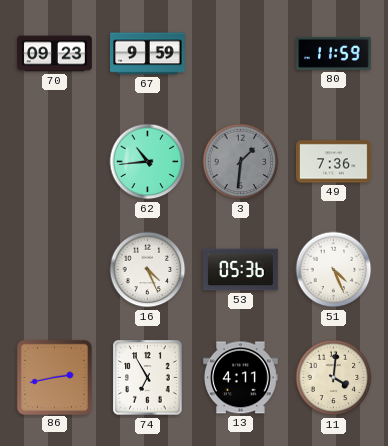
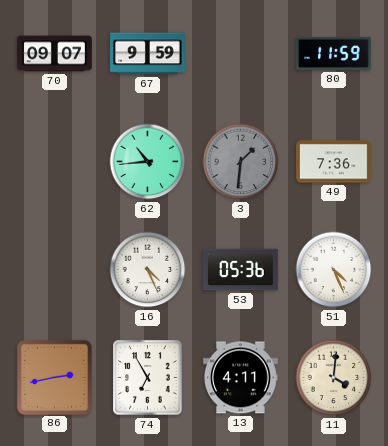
70: 09:23 -> 09:07
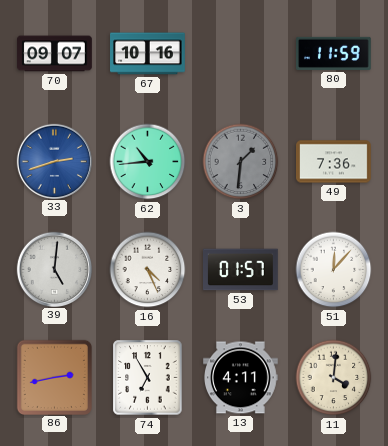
67: 9:59 -> 10:16
33: none -> 2:42
39: none -> 5:01
53: 05:36 -> 01:57
51: 4:26 -> 12:07
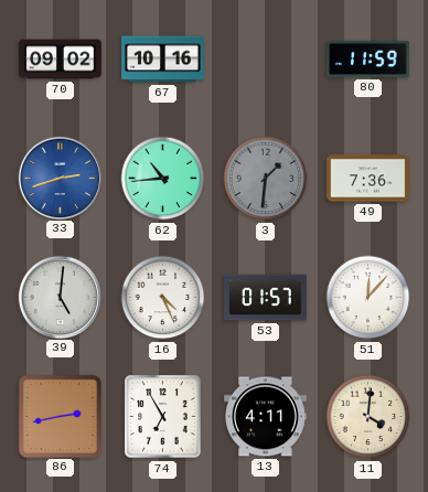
70: 09:07 -> 09:02
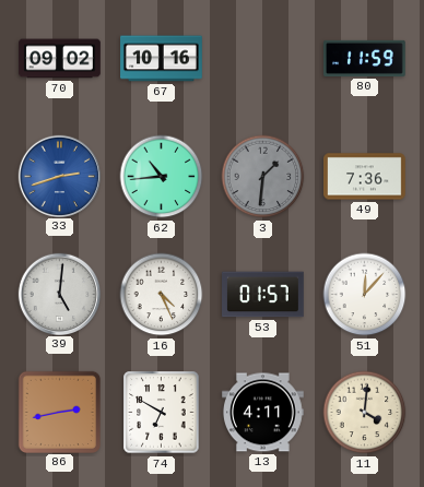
74: 6:55 -> 6:50
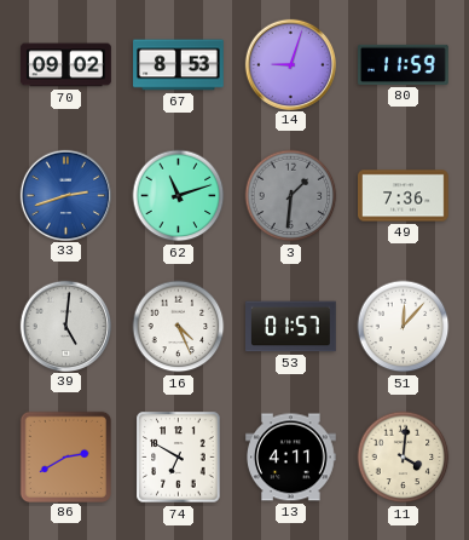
67: 10:16 -> 8:53
14: none -> 9:03
62: 10:44 -> 11:12
86: 2:43 -> 2:40
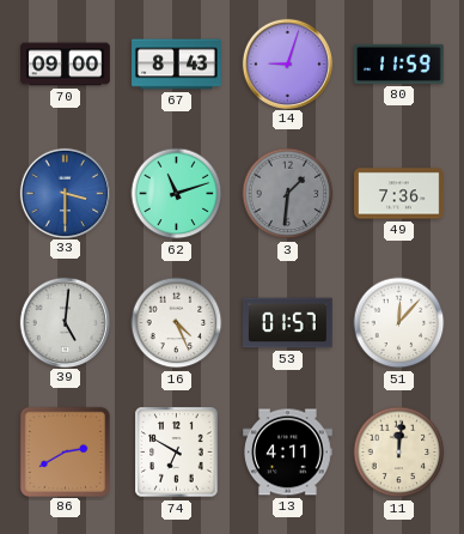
70: 09:02 -> 09:00
67: 8:53 -> 8:43
33: 2:42 -> 3:30
11: 4:01 -> 12:01
